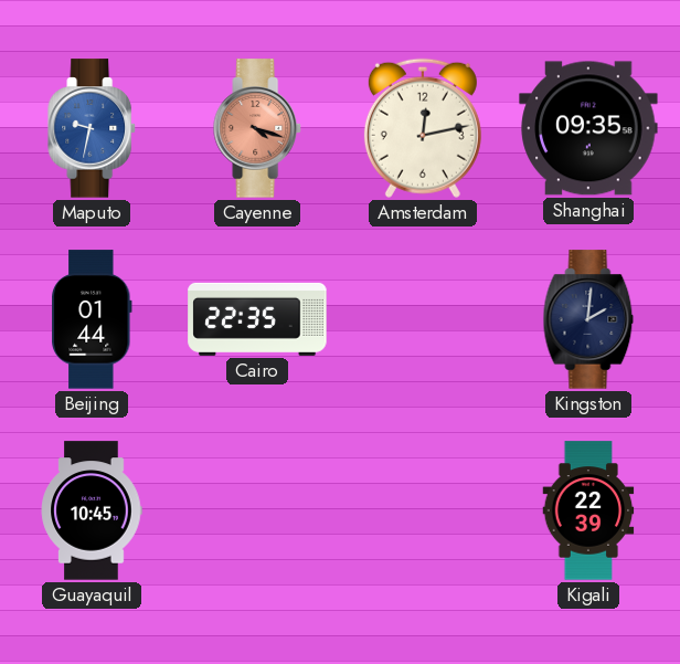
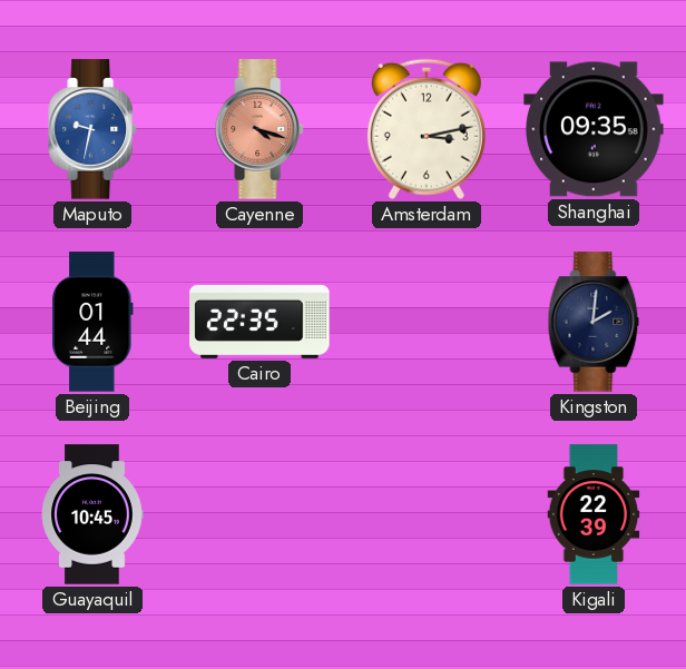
Amsterdam: 12:13 -> 3:13
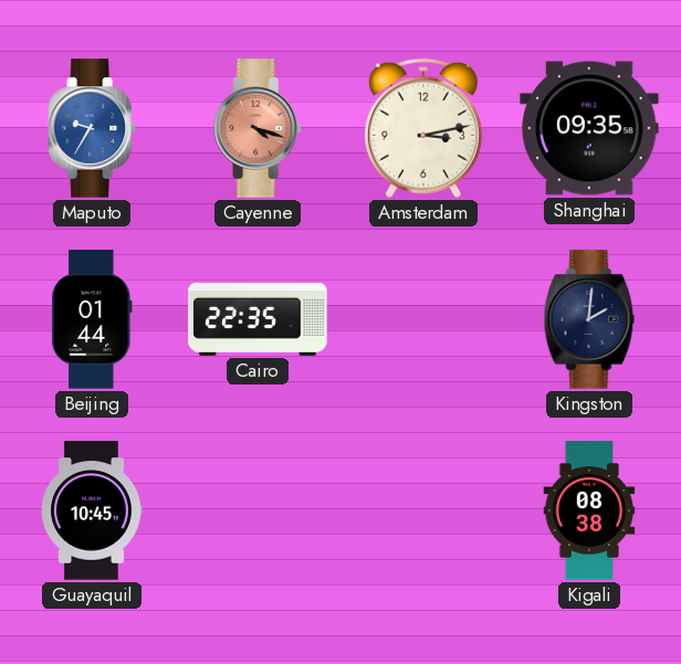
Maputo: 9:32 -> 9:35
Kigali: 22:39 -> 08:38
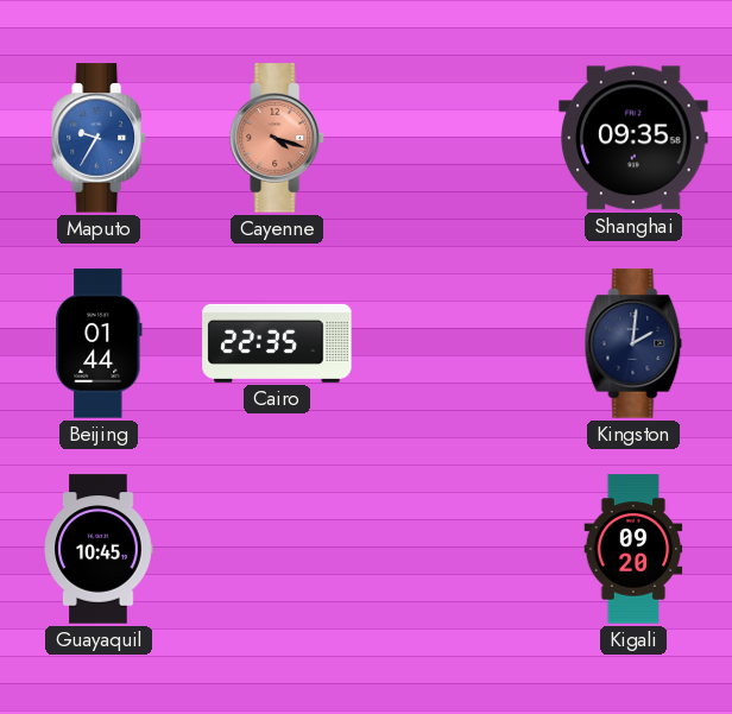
Amsterdam: 3:13 -> none
Kigali: 08:38 -> 09:20
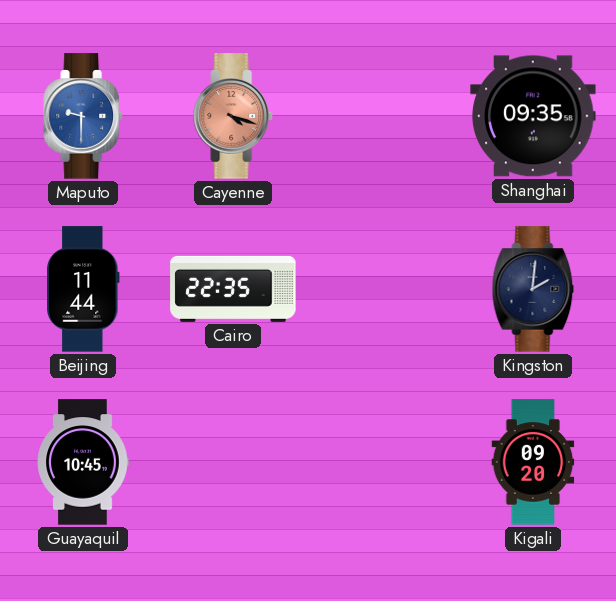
Maputo: 9:35 -> 9:30
Beijing: 01:44 -> 11:44
